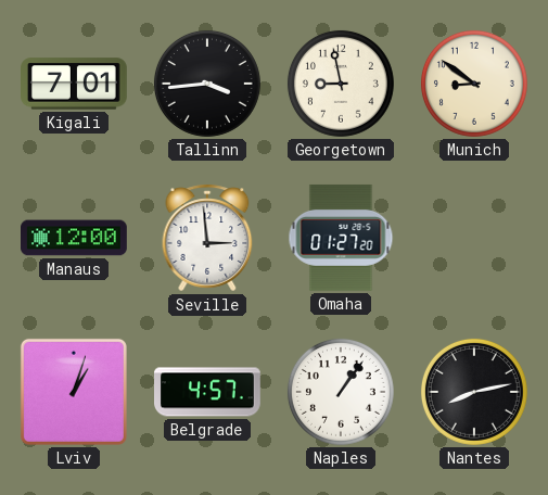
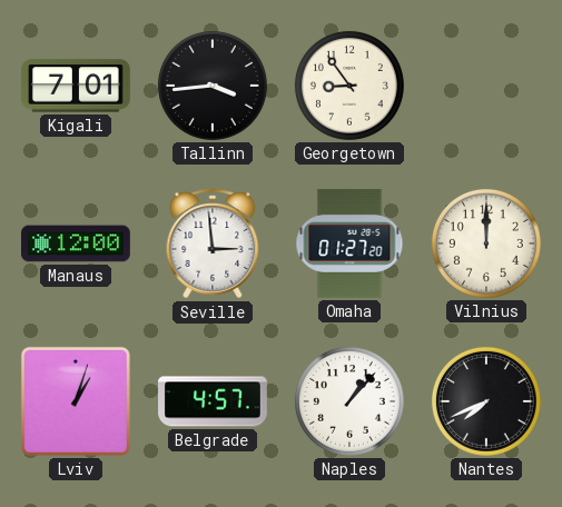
Georgetown: 8:58 -> 8:54
Munich: 8:51 -> none
Vilnius: none -> 12:00
Naples: 1:06 -> 1:07
Nantes: 8:13 -> 7:41
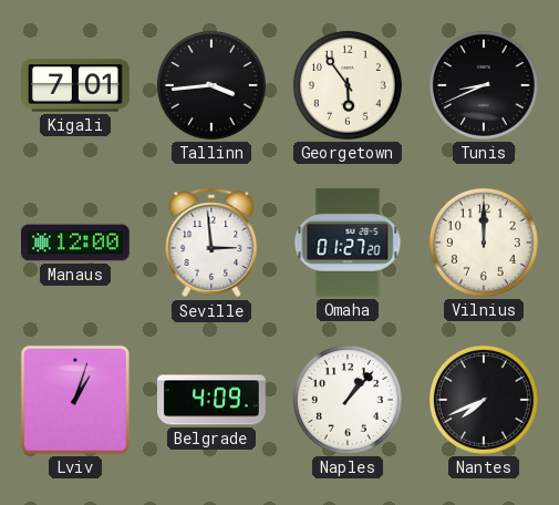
Georgetown: 8:54 -> 5:54
Tunis: none -> 8:41
Belgrade: 4:57 -> 4:09
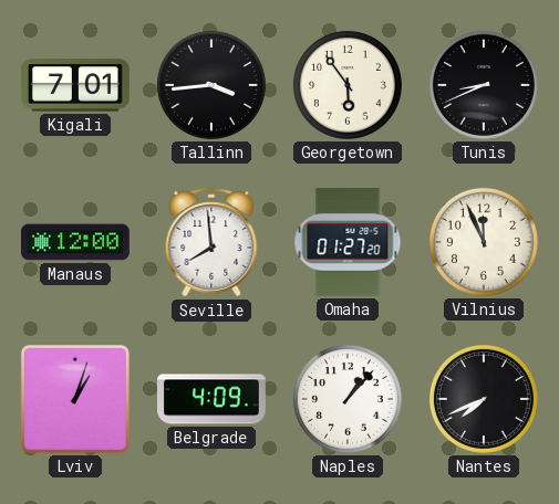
Seville: 2:59 -> 7:59
Vilnius: 12:00 -> 11:56
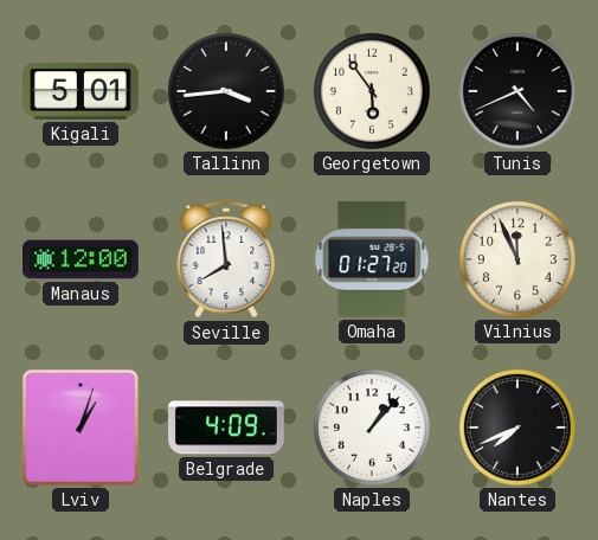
Kigali: 7:01 -> 5:01
Tunis: 8:41 -> 4:41
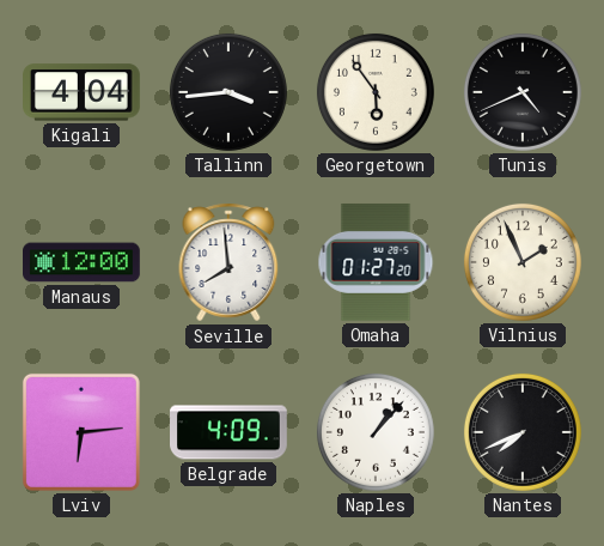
Kigali: 5:01 -> 4:04
Vilnius: 11:56 -> 1:56
Lviv: 1:03 -> 6:14
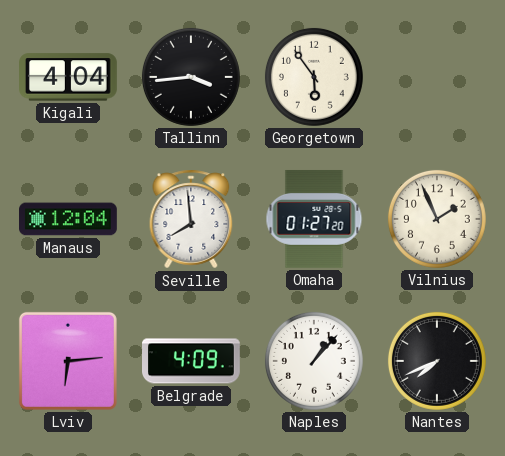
Tunis: 4:41 -> none
Manaus: 12:00 -> 12:04
